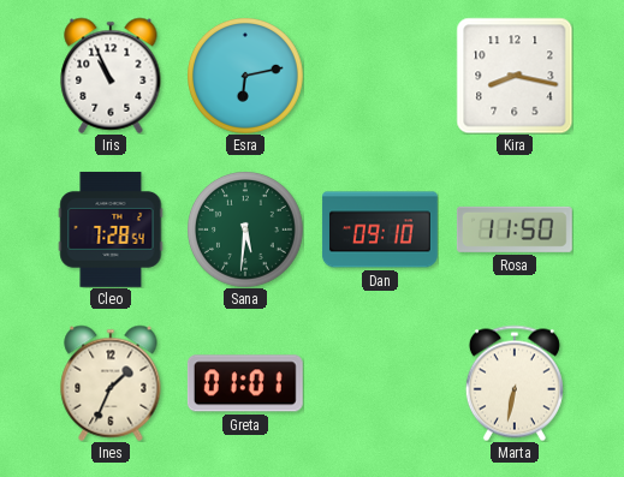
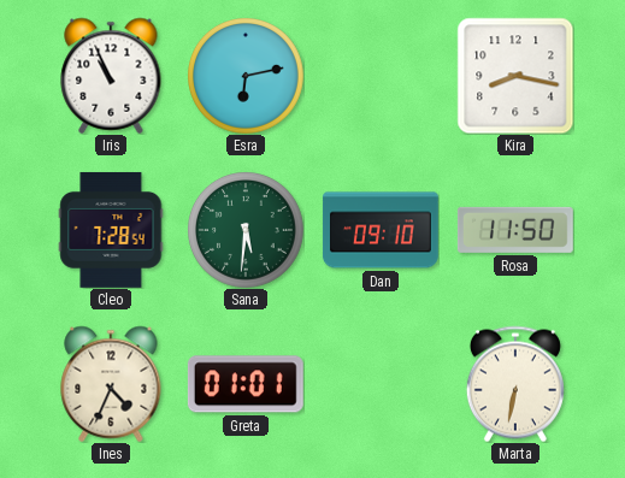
Ines: 1:34 -> 4:34
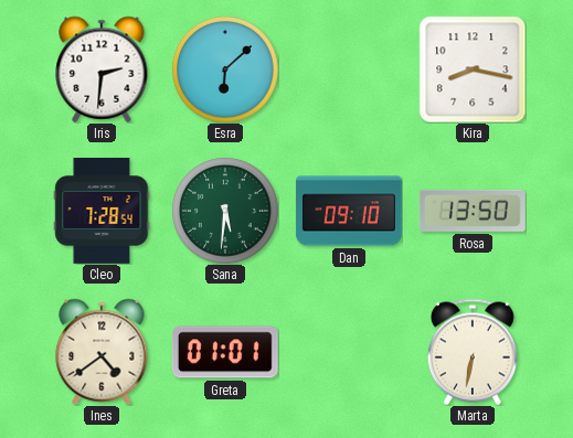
Iris: 10:56 -> 2:31
Esra: 6:13 -> 6:08
Rosa: 11:50 -> 13:50
Ines: 4:34 -> 4:39
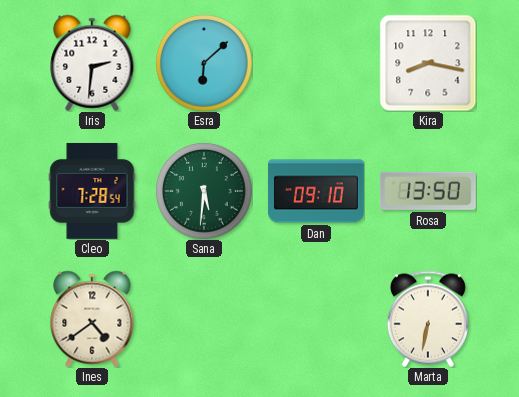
Greta: 01:01 -> none
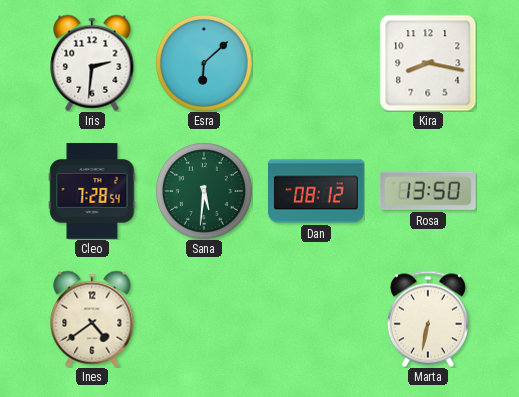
Dan: 09:10 -> 08:12
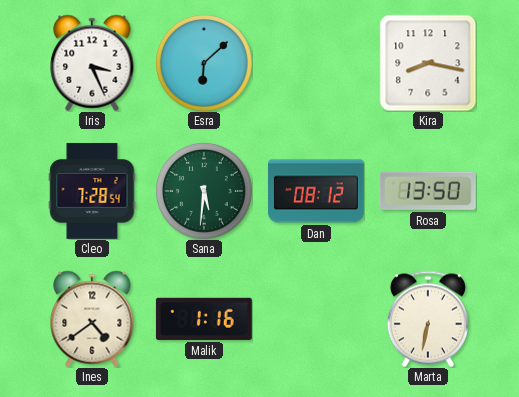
Iris: 2:31 -> 3:26
Malik: none -> 1:16
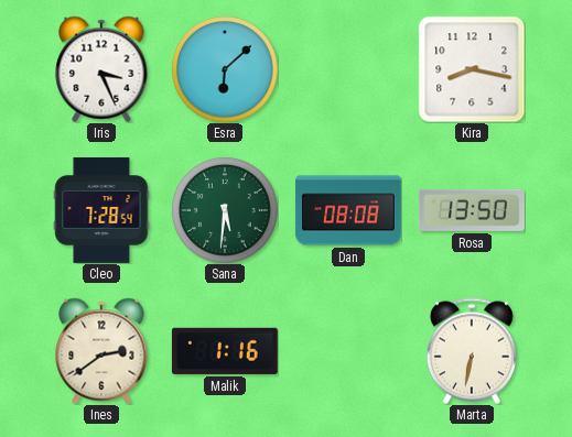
Dan: 08:12 -> 08:08
Ines: 4:39 -> 2:39
